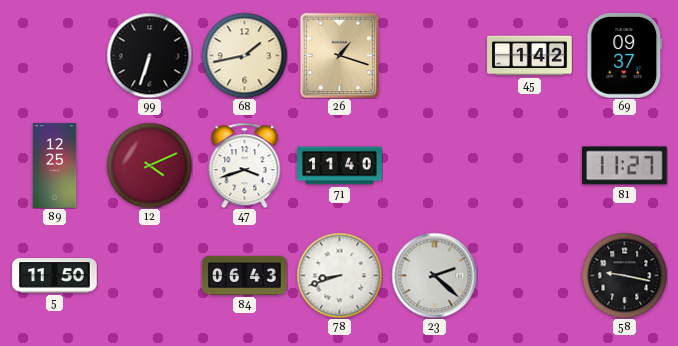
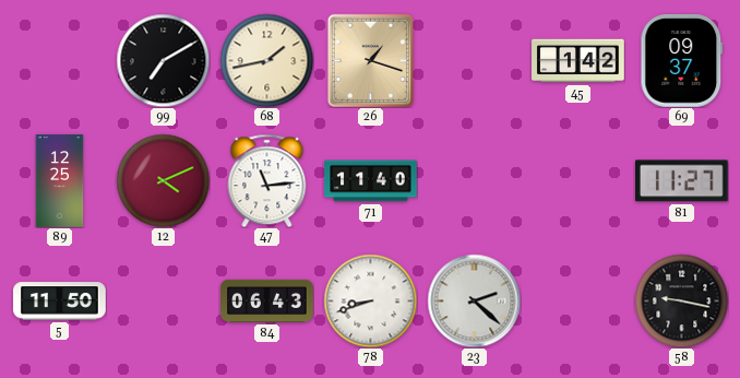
99: 6:33 -> 7:10
47: 3:42 -> 11:14
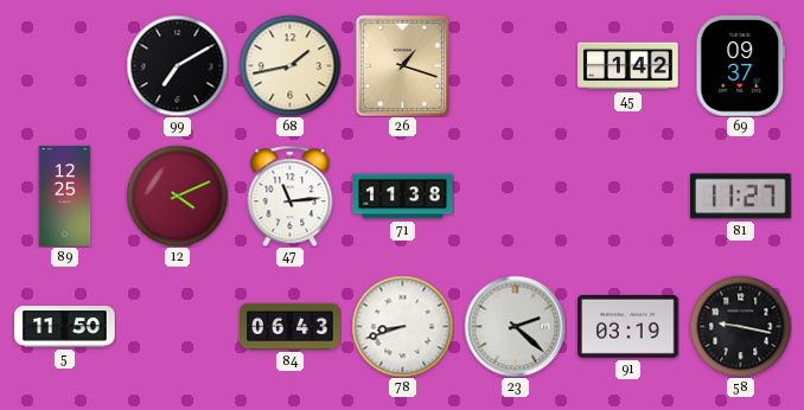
71: 11:40 -> 11:38
91: none -> 03:19
